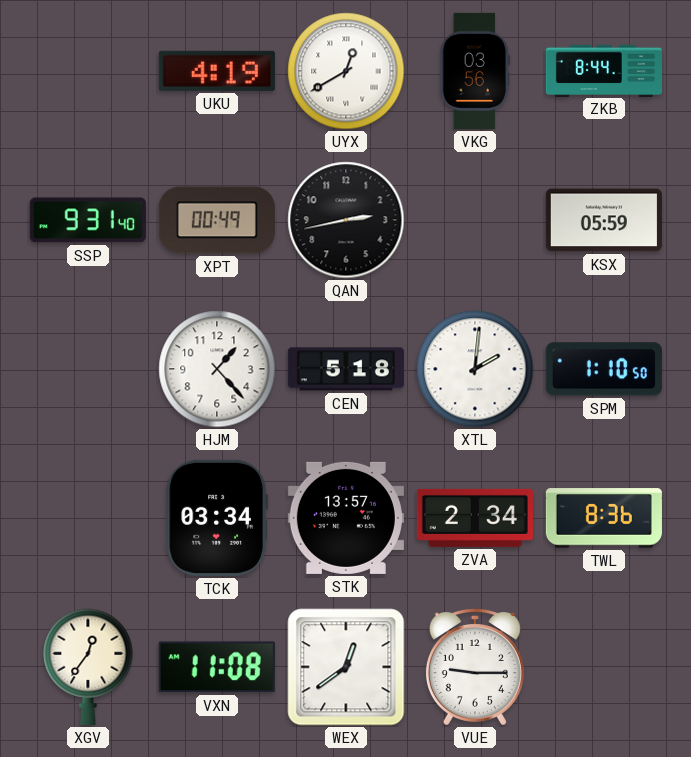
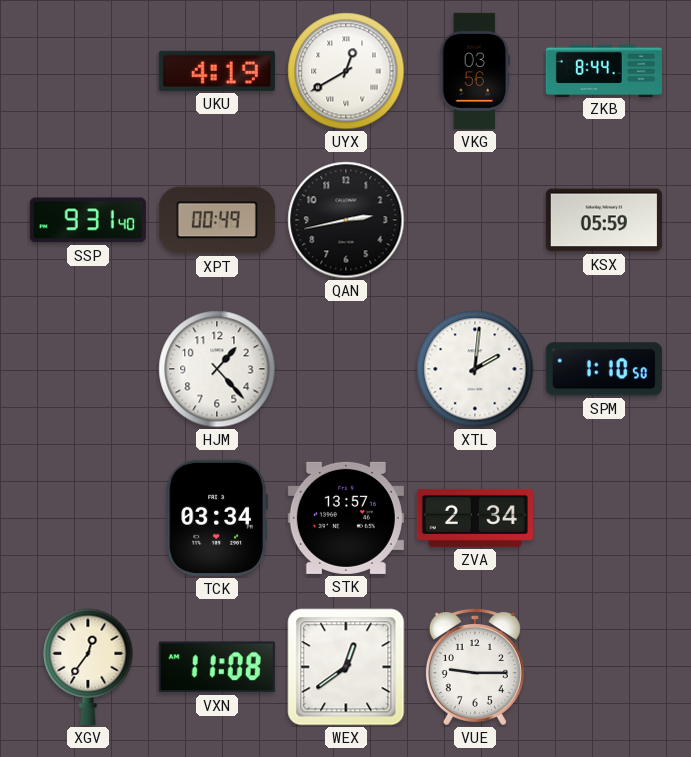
CEN: 5:18 -> none
TWL: 8:36 -> none
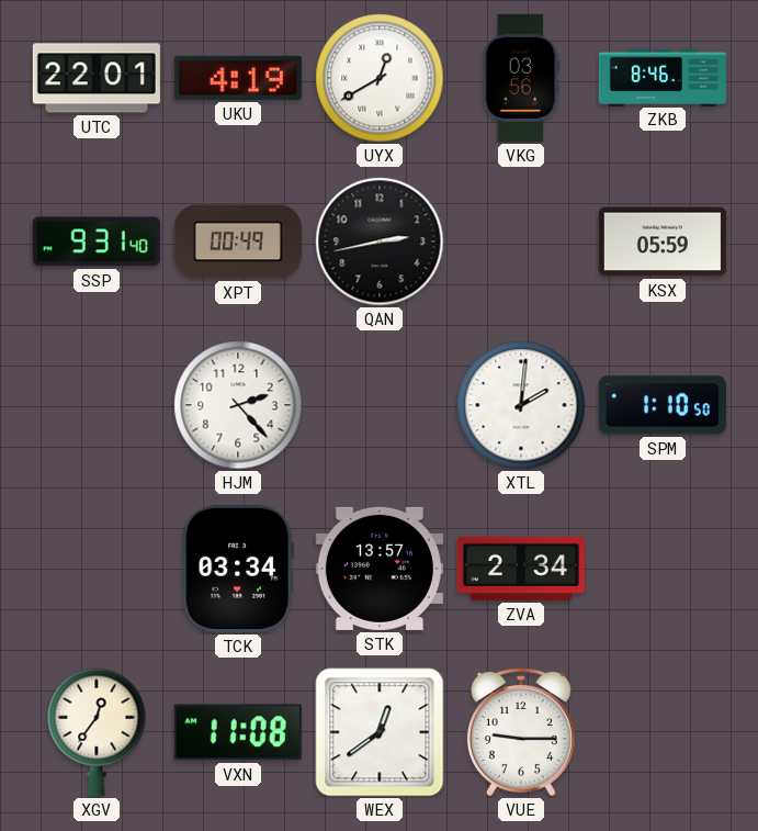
UTC: none -> 22:01
ZKB: 8:44 -> 8:46
HJM: 1:23 -> 2:23
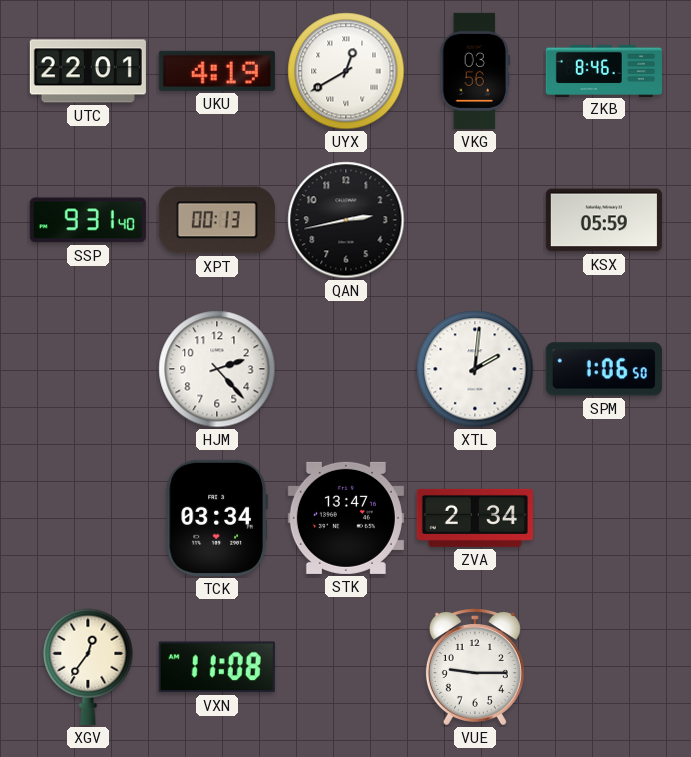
XPT: 00:49 -> 00:13
SPM: 1:10 -> 1:06
STK: 13:57 -> 13:47
WEX: 12:39 -> none
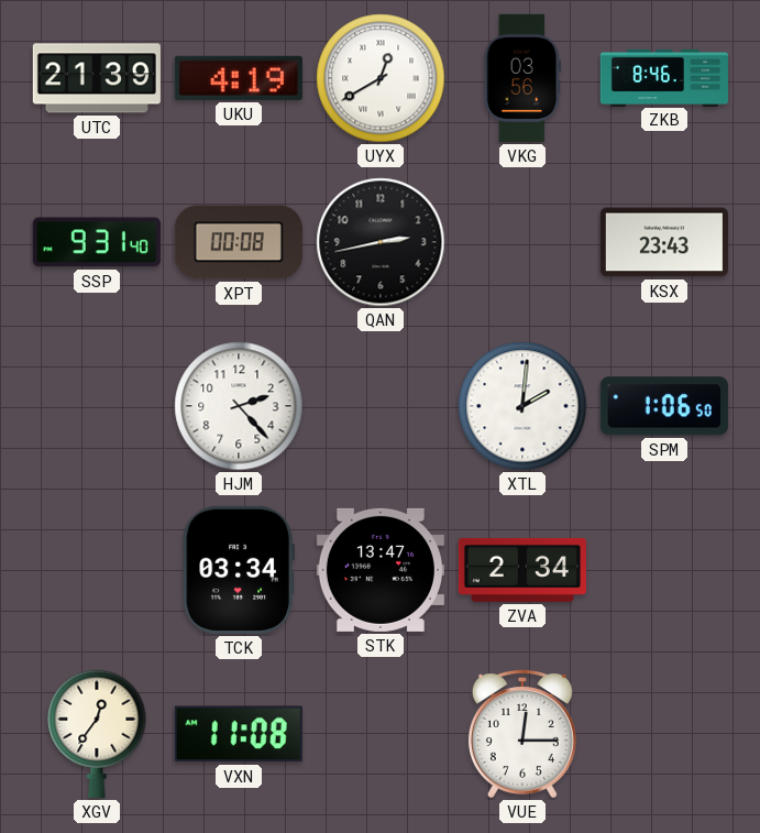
UTC: 22:01 -> 21:39
XPT: 00:13 -> 00:08
KSX: 05:59 -> 23:43
VUE: 9:15 -> 12:15
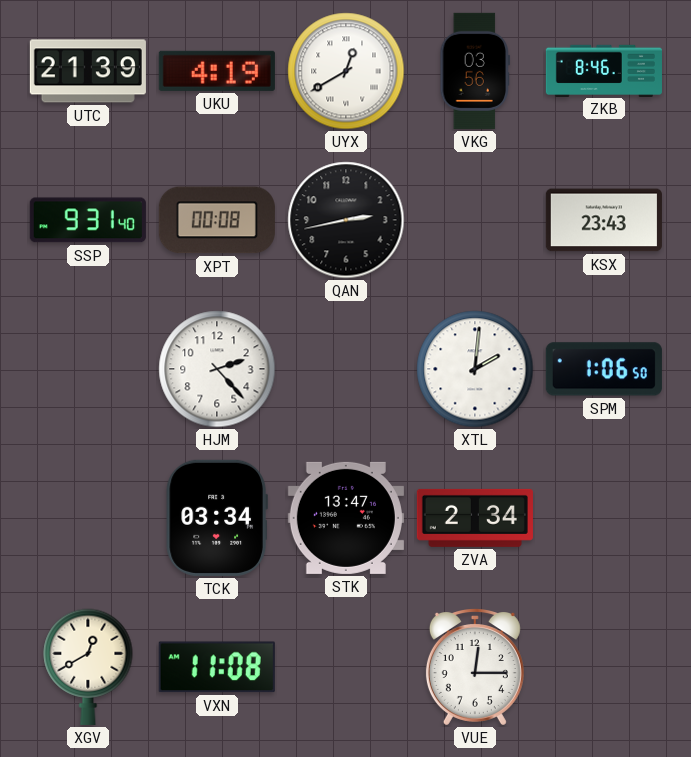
XGV: 12:36 -> 12:40
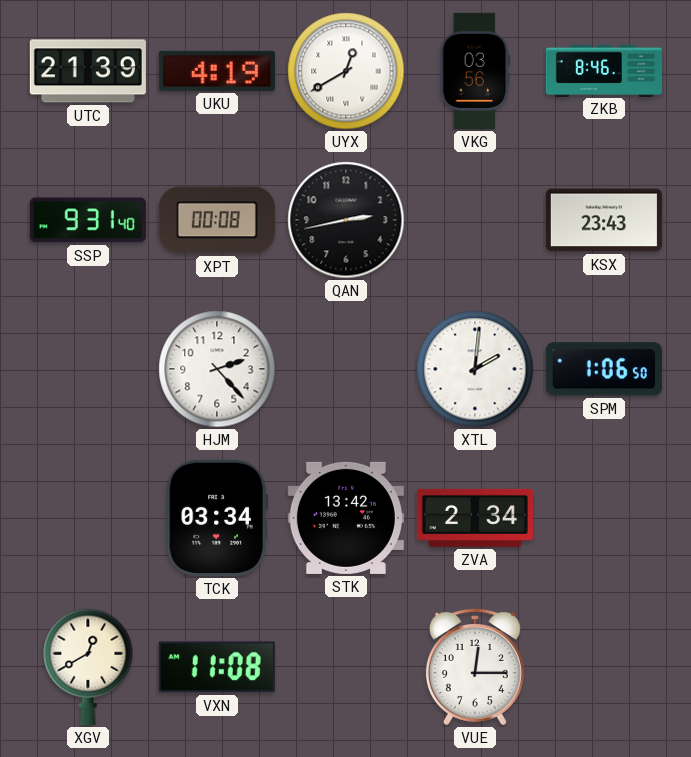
STK: 13:47 -> 13:42
